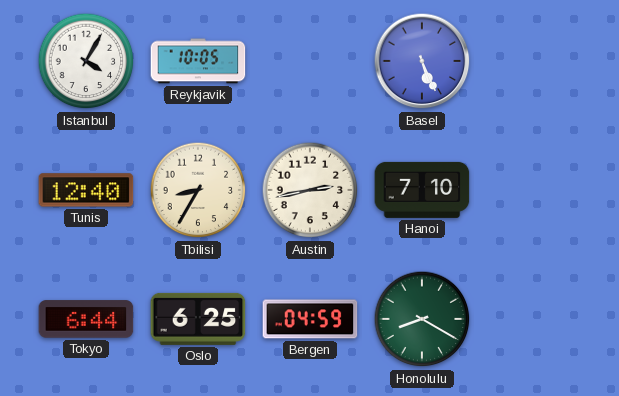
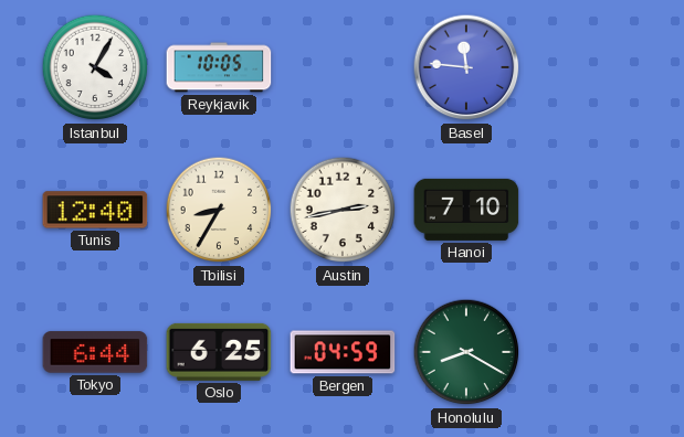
Basel: 5:26 -> 11:46
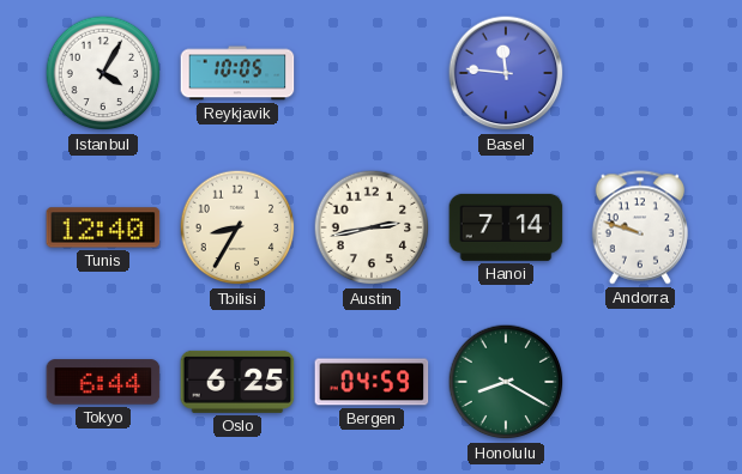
Hanoi: 7:10 -> 7:14
Andorra: none -> 9:48
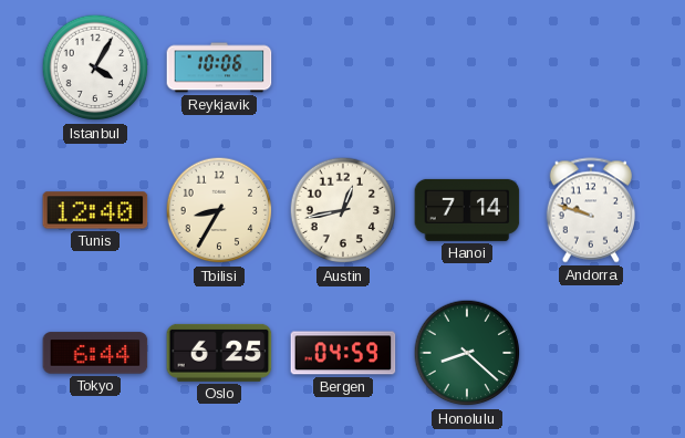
Reykjavik: 10:05 -> 10:06
Basel: 11:46 -> none
Austin: 2:43 -> 12:43
Honolulu: 8:20 -> 8:22
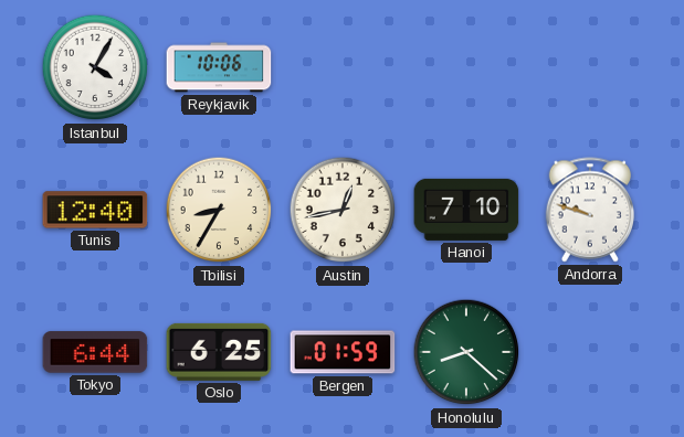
Hanoi: 7:14 -> 7:10
Bergen: 04:59 -> 01:59
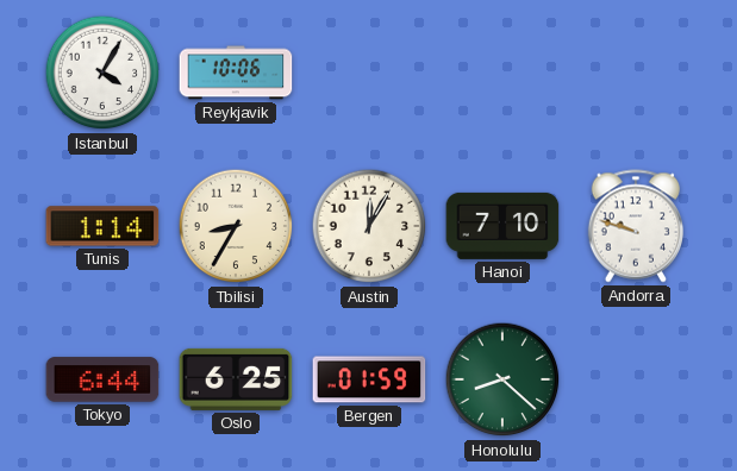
Tunis: 12:40 -> 1:14
Austin: 12:43 -> 12:05
